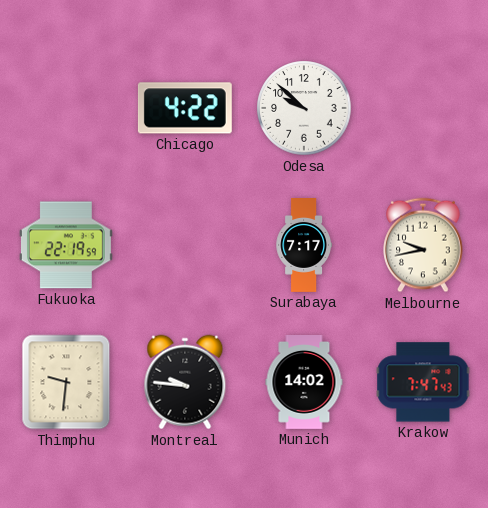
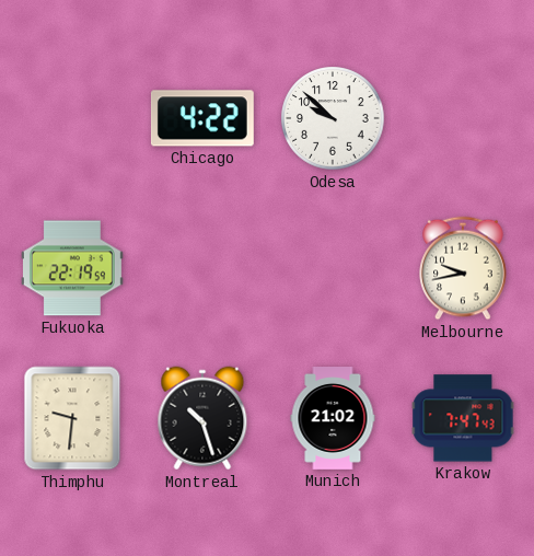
Surabaya: 7:17 -> none
Montreal: 9:46 -> 10:27
Munich: 14:02 -> 21:02
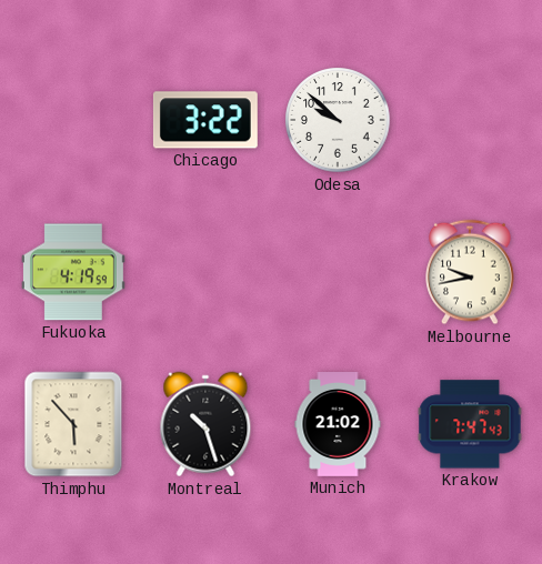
Chicago: 4:22 -> 3:22
Fukuoka: 22:19 -> 4:19
Thimphu: 9:31 -> 5:53
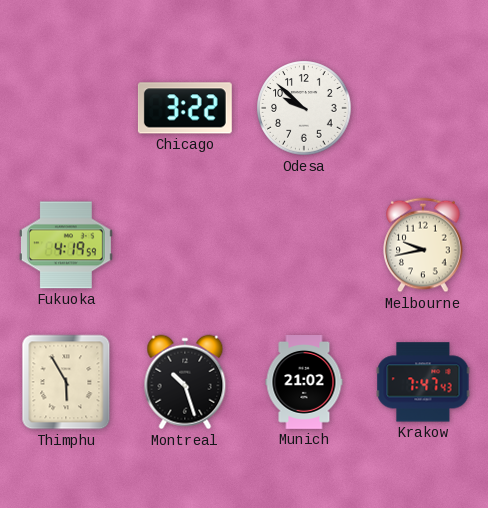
Thimphu: 5:53 -> 5:55
